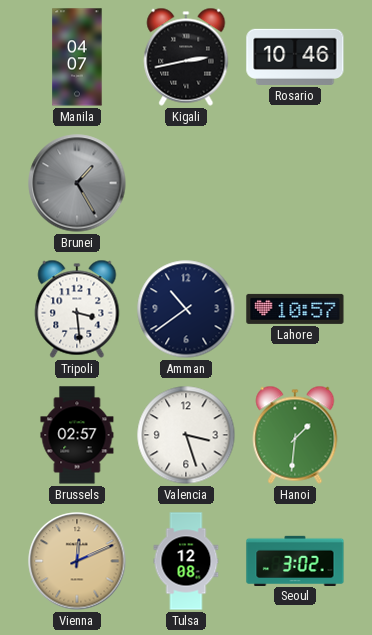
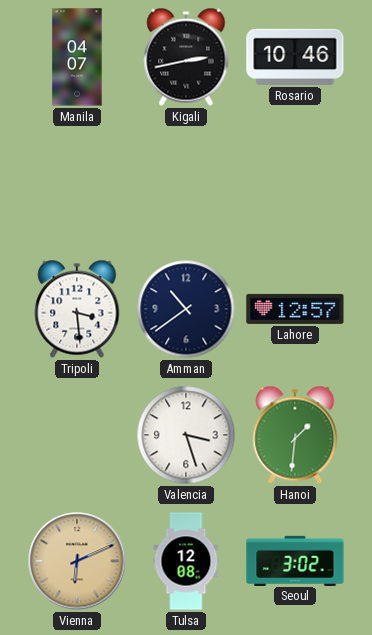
Brunei: 1:25 -> none
Lahore: 10:57 -> 12:57
Brussels: 02:57 -> none
Vienna: 12:11 -> 6:11
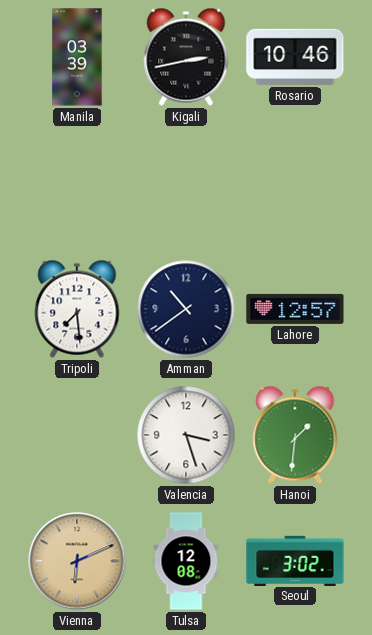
Manila: 04:07 -> 03:39
Tripoli: 3:29 -> 7:29
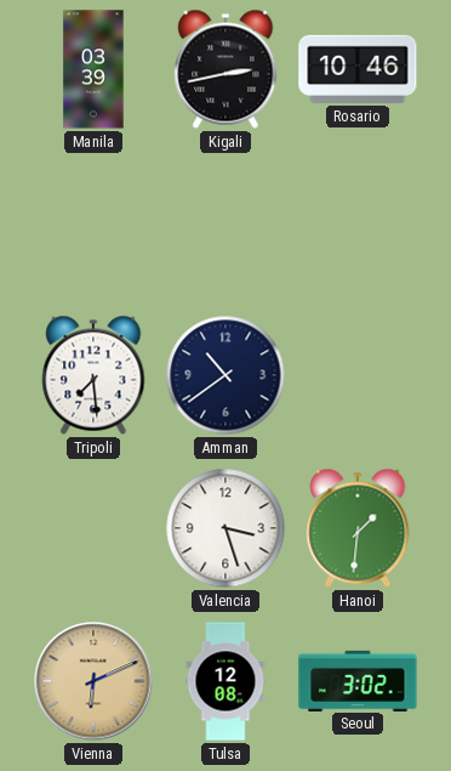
Lahore: 12:57 -> none
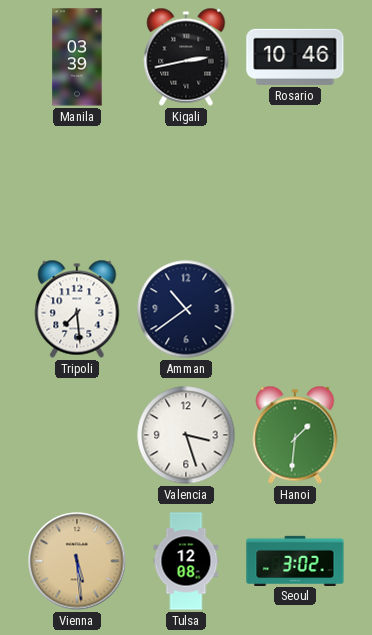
Vienna: 6:11 -> 5:29
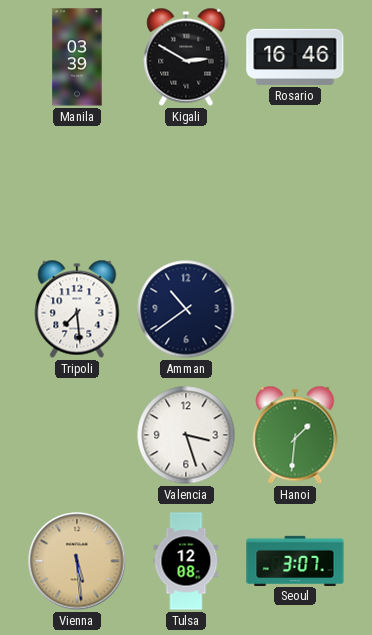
Kigali: 2:43 -> 2:50
Rosario: 10:46 -> 16:46
Seoul: 3:02 -> 3:07
